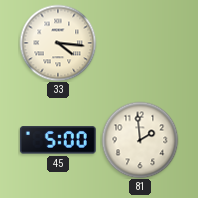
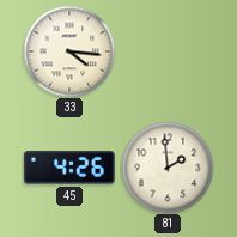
45: 5:00 -> 4:26
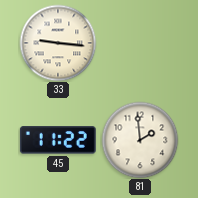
33: 4:16 -> 9:16
45: 4:26 -> 11:22
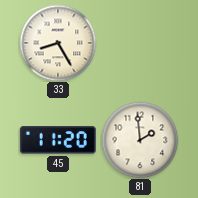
33: 9:16 -> 8:25
45: 11:22 -> 11:20
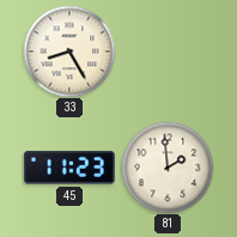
45: 11:20 -> 11:23
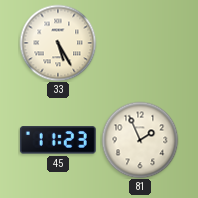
33: 8:25 -> 5:25
81: 1:59 -> 1:56
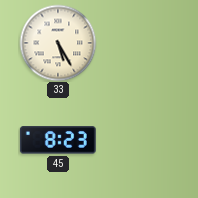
45: 11:23 -> 8:23
81: 1:56 -> none
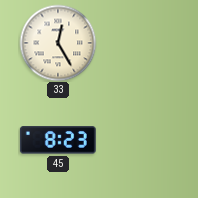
33: 5:25 -> 12:25
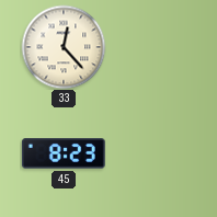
33: 12:25 -> 12:23
